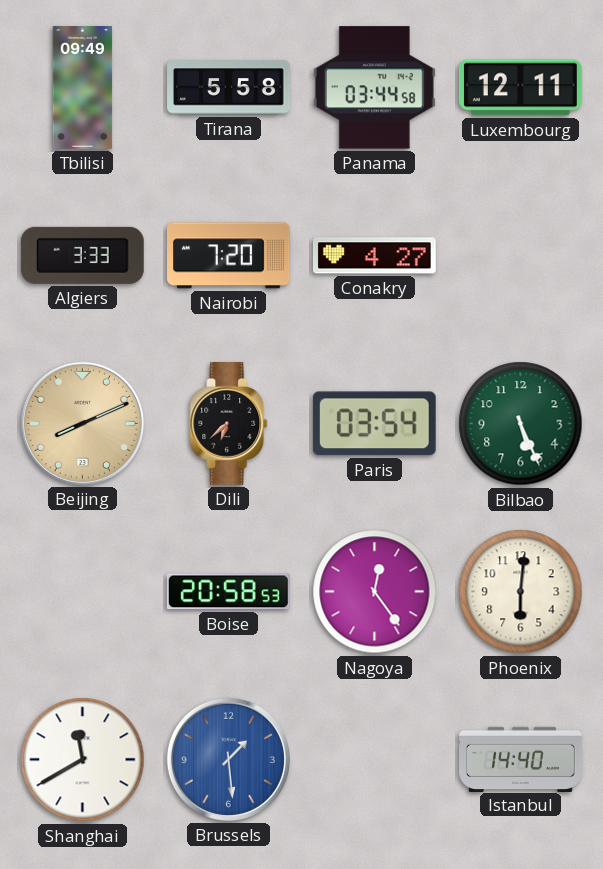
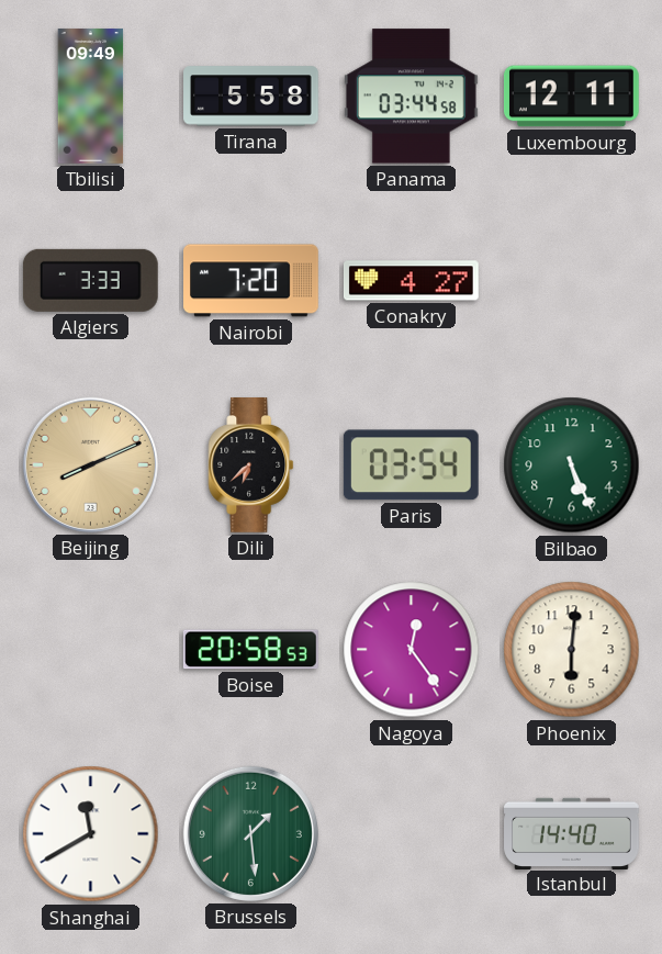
Brussels dial: blue -> green
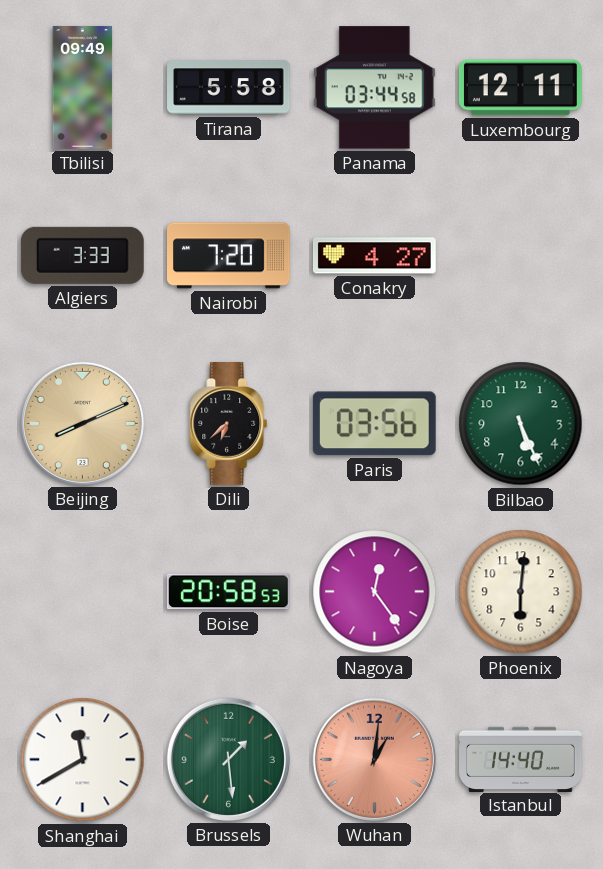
Paris: 03:54 -> 03:56
Wuhan: none -> 1:01
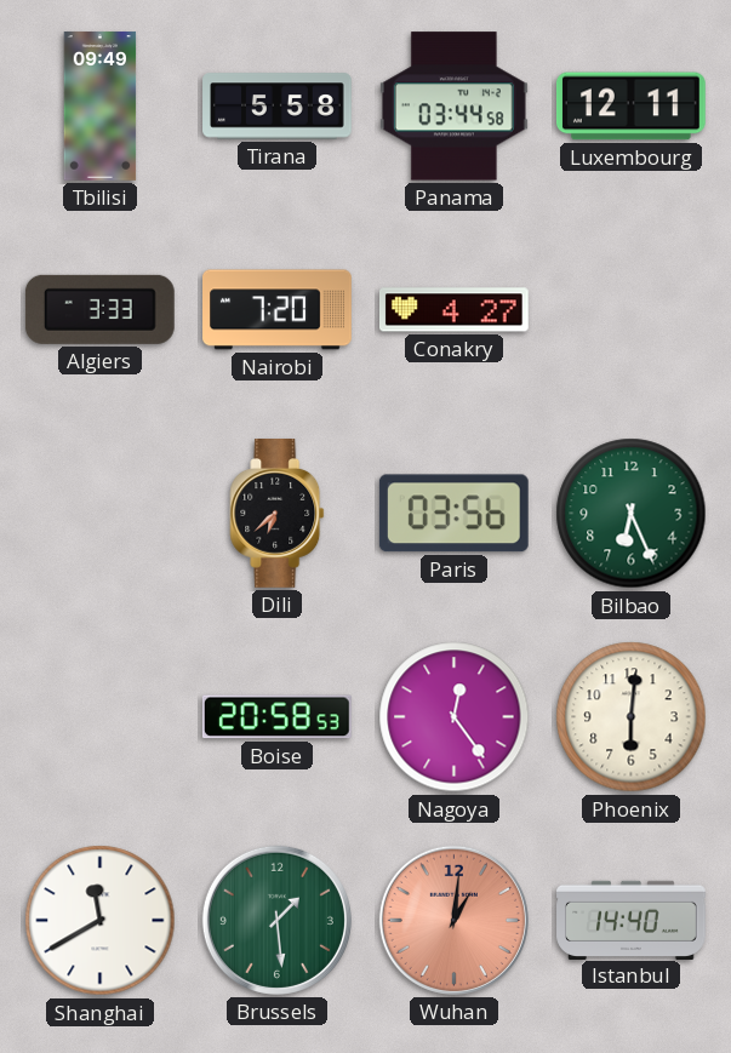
Beijing: 8:11 -> none
Bilbao: 5:26 -> 6:26
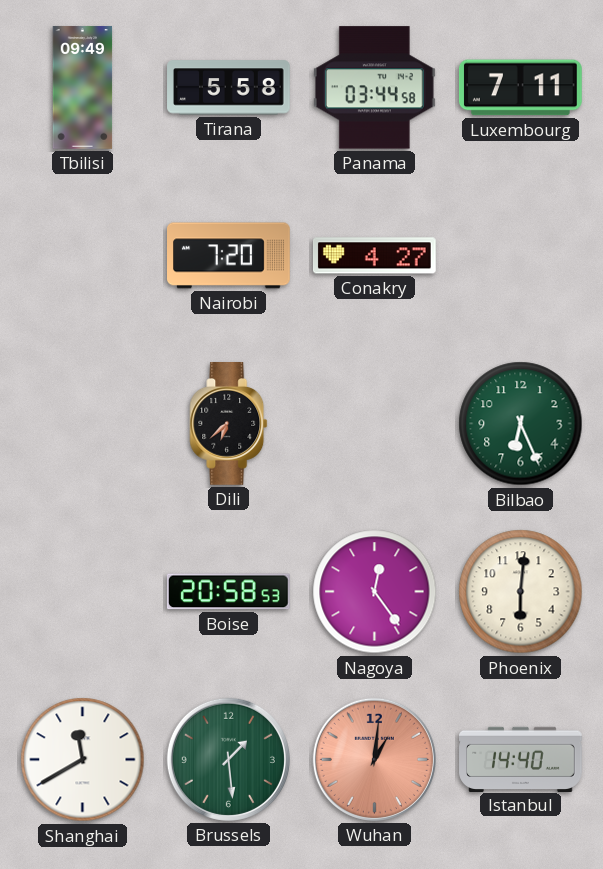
Luxembourg: 12:11 -> 7:11
Algiers: 3:33 -> none
Paris: 03:56 -> none
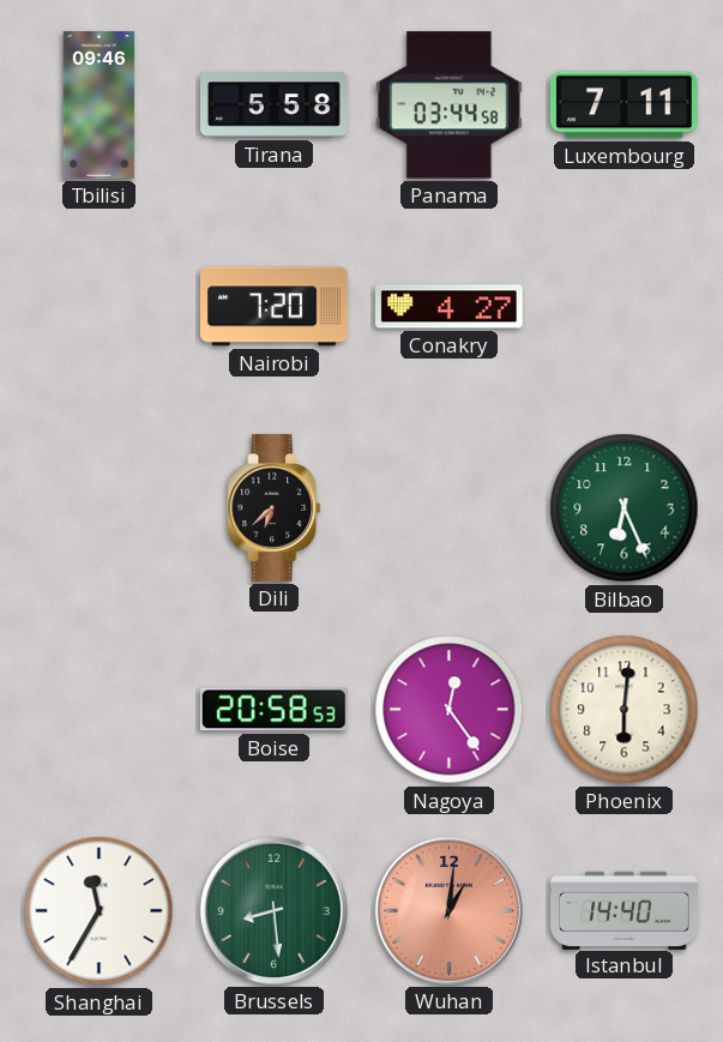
Tbilisi: 09:49 -> 09:46
Shanghai: 11:40 -> 11:35
Brussels: 1:29 -> 8:29
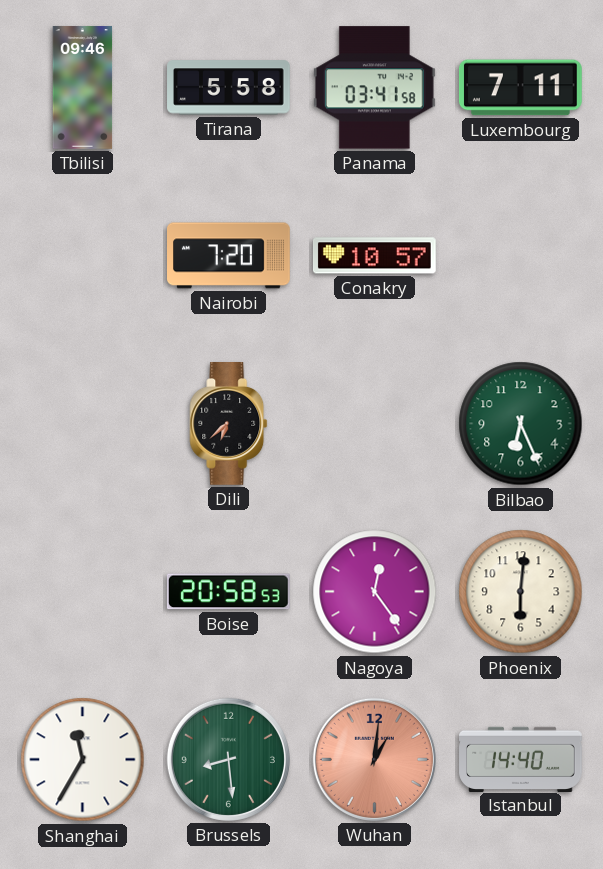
Panama: 03:44 -> 03:41
Conakry: 4:27 -> 10:57
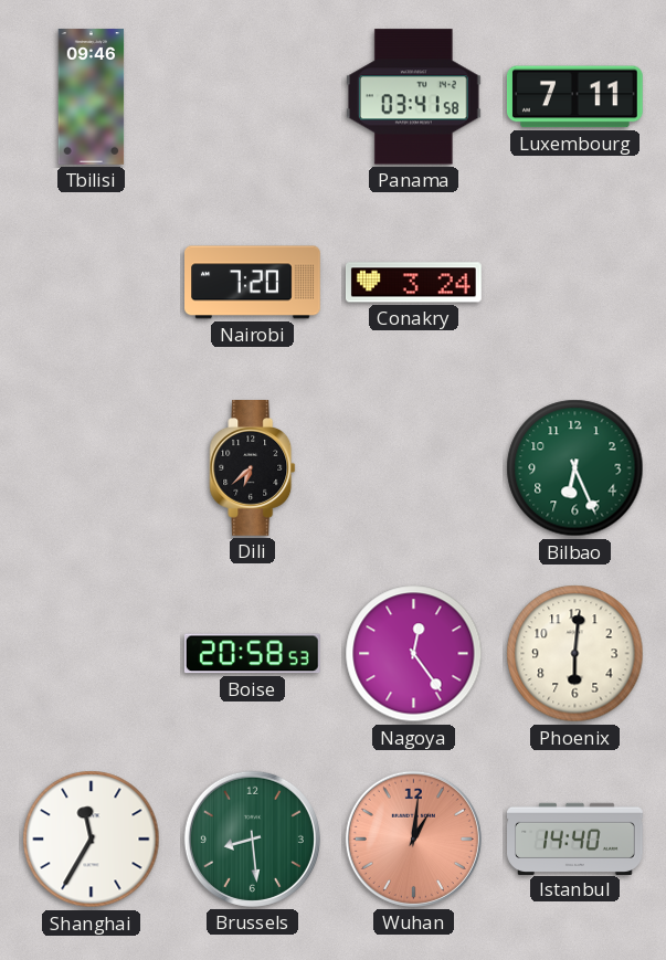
Tirana: 5:58 -> none
Conakry: 10:57 -> 3:24
